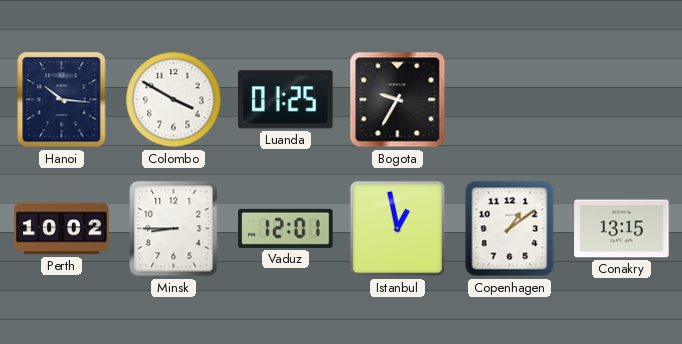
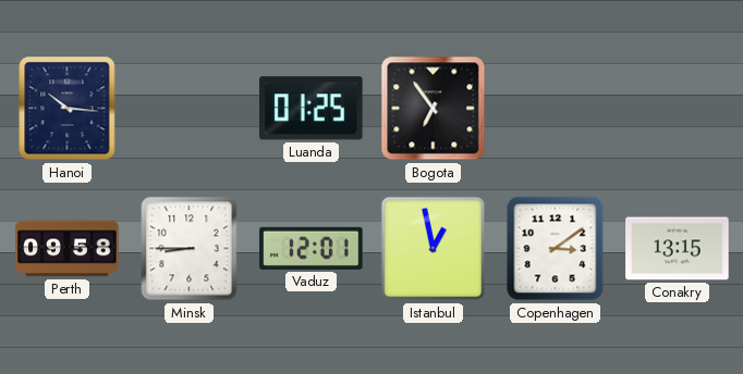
Colombo: 3:50 -> none
Bogota: 9:35 -> 6:54
Perth: 10:02 -> 09:58
Copenhagen: 1:09 -> 3:09
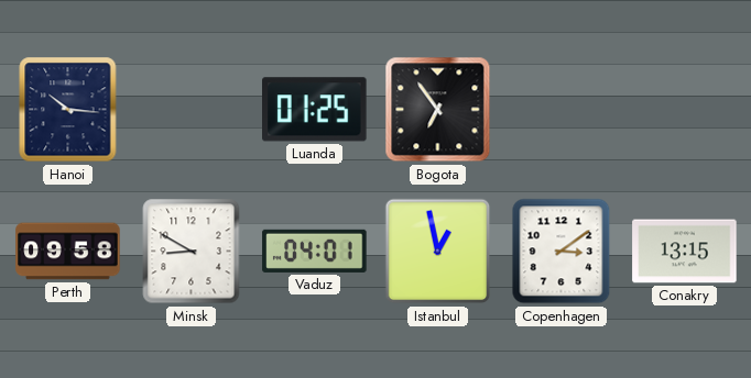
Minsk: 8:45 -> 8:50
Vaduz: 12:01 -> 04:01
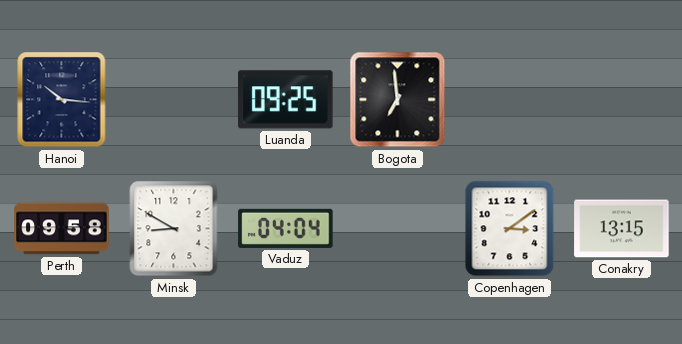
Luanda: 01:25 -> 09:25
Bogota: 6:54 -> 6:59
Vaduz: 04:01 -> 04:04
Istanbul: 12:58 -> none
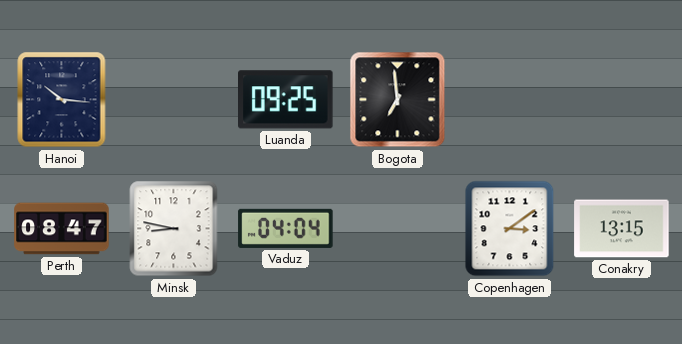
Perth: 09:58 -> 08:47
Minsk: 8:50 -> 8:47
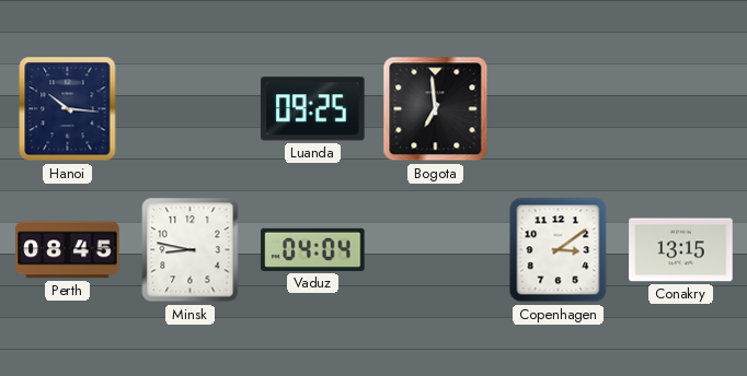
Perth: 08:47 -> 08:45
